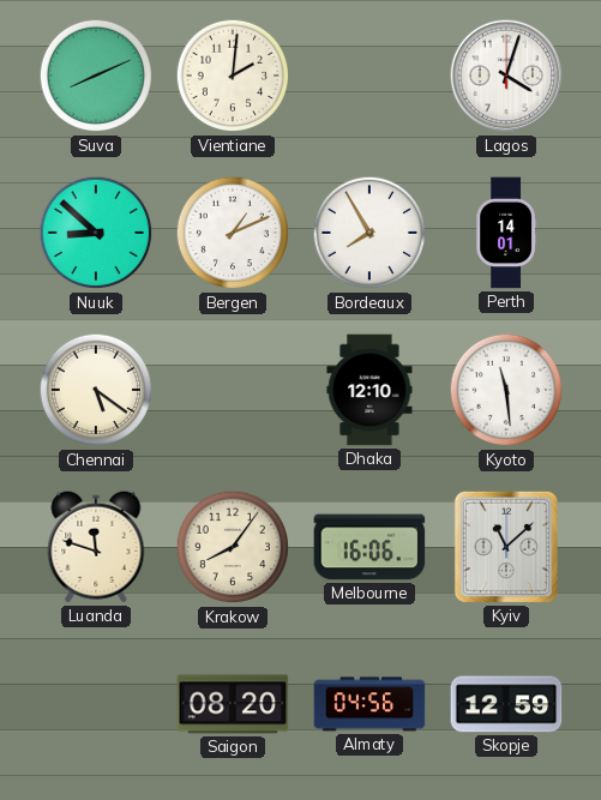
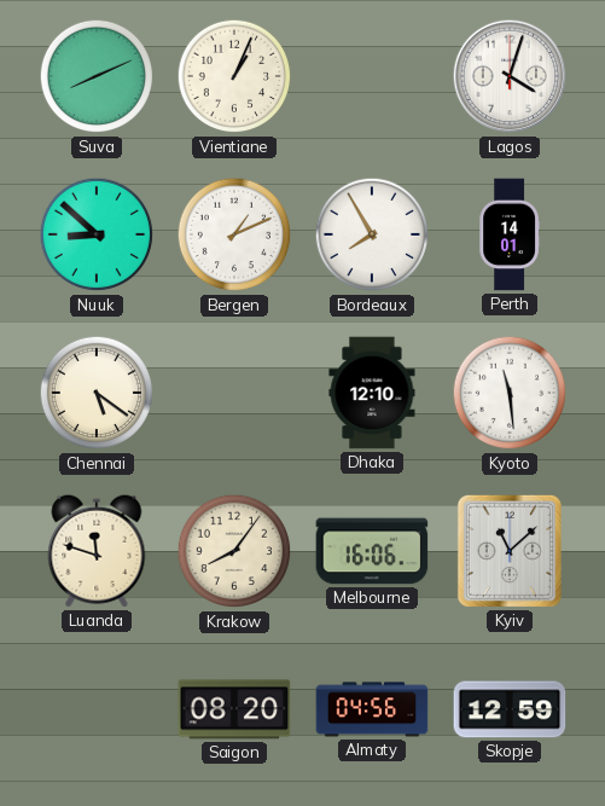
Vientiane: 2:01 -> 1:04
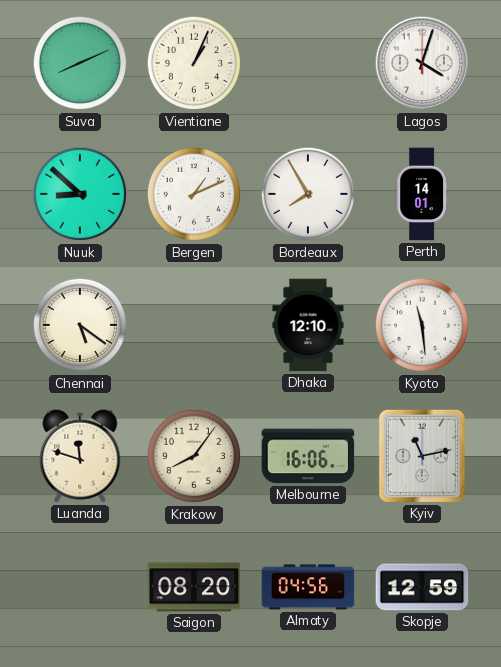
Kyiv: 11:08 -> 11:13
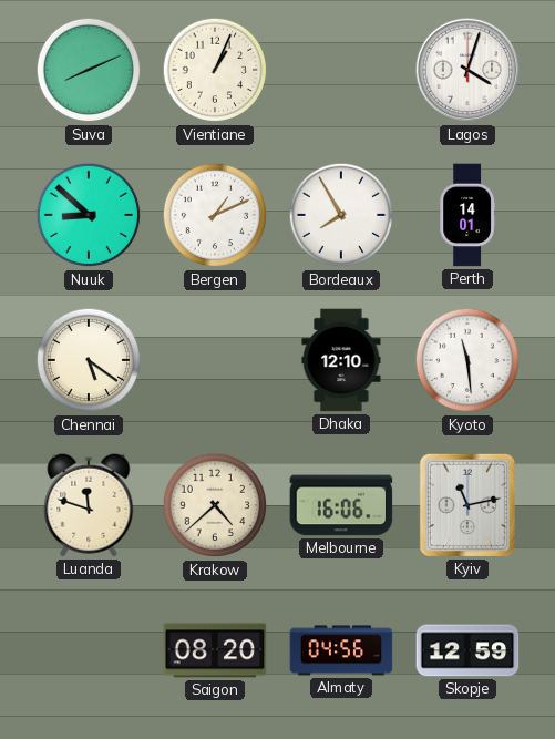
Krakow: 8:06 -> 4:38
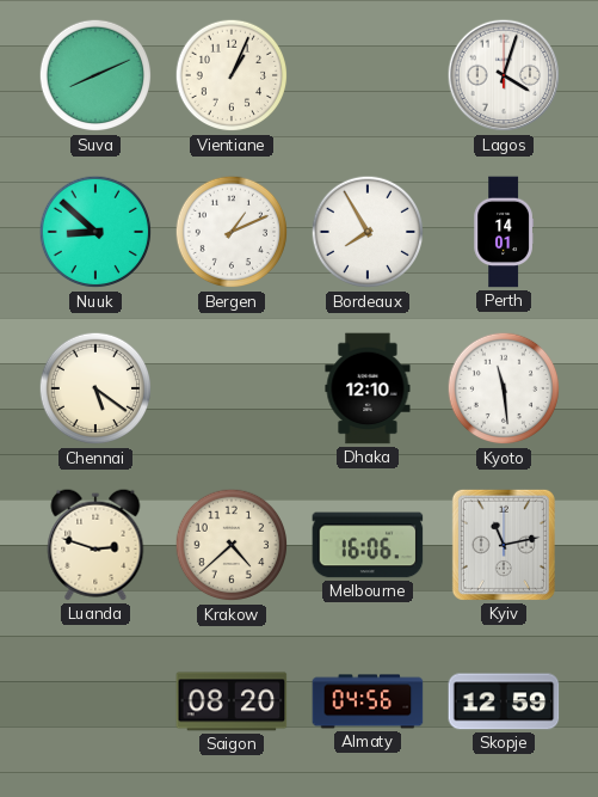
Luanda: 11:48 -> 2:48
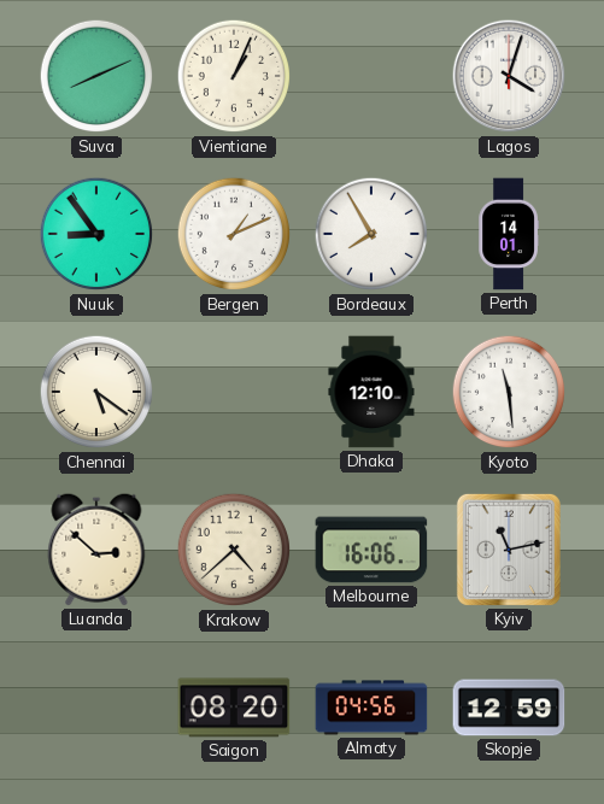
Nuuk: 8:52 -> 8:54
Luanda: 2:48 -> 2:52
